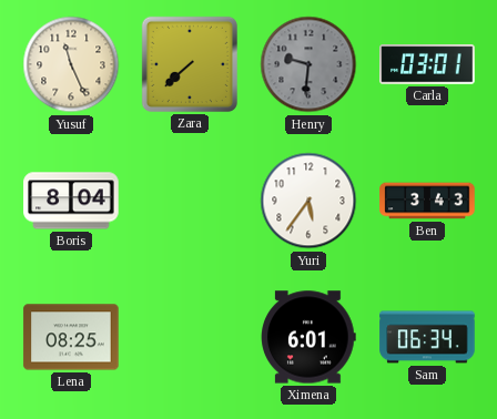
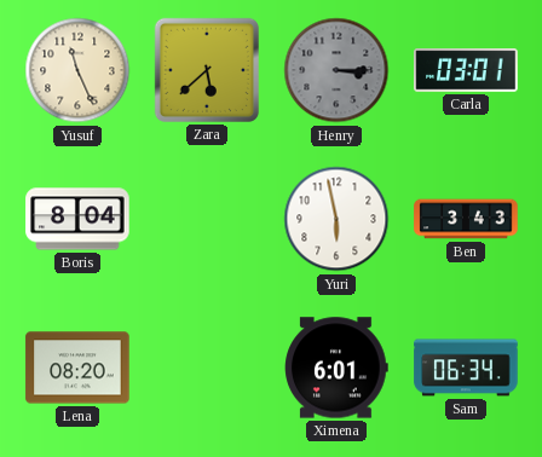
Zara: 7:38 -> 5:38
Henry: 9:31 -> 3:15
Yuri: 5:36 -> 5:58
Lena: 08:25 -> 08:20
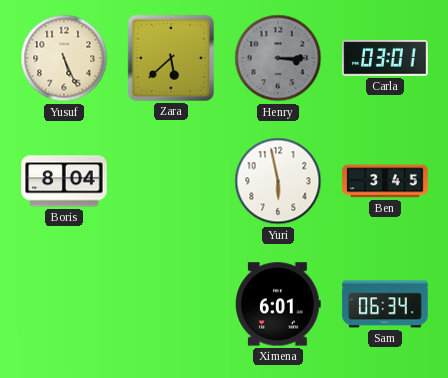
Yusuf: 11:26 -> 5:26
Ben: 3:43 -> 3:45
Lena: 08:20 -> none
